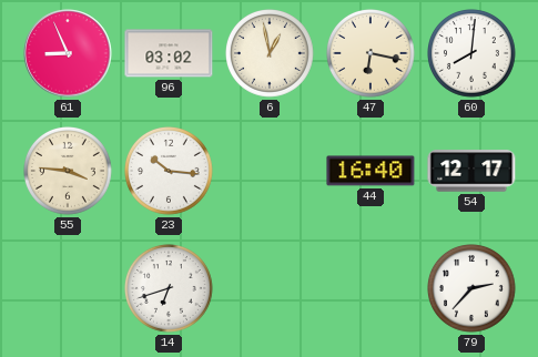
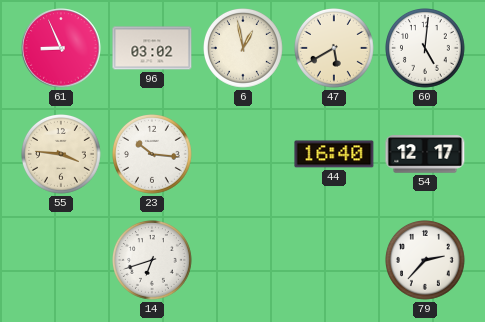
47: 6:17 -> 5:40
60: 8:01 -> 5:01
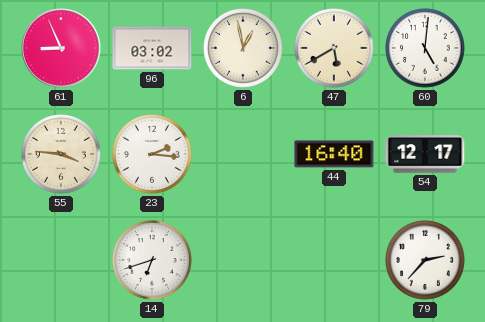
23: 10:16 -> 2:16
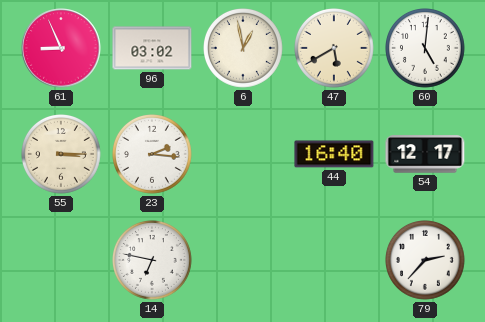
55: 3:46 -> 3:15
14: 6:42 -> 6:47
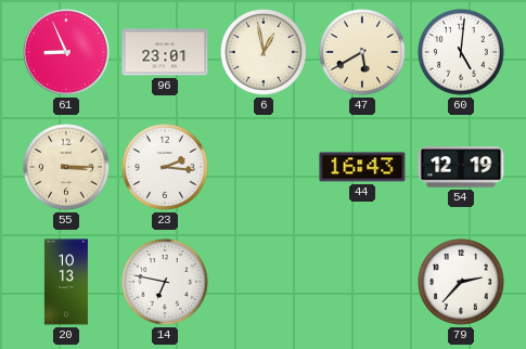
96: 03:02 -> 23:01
44: 16:40 -> 16:43
54: 12:17 -> 12:19
20: none -> 10:13
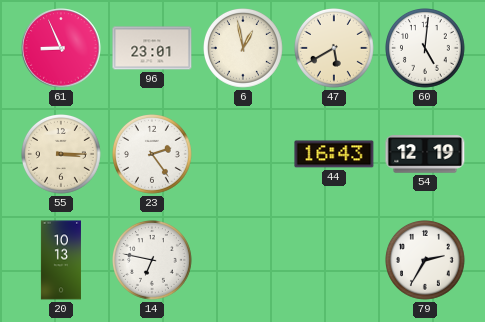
23: 2:16 -> 2:24
79: 2:37 -> 2:35
